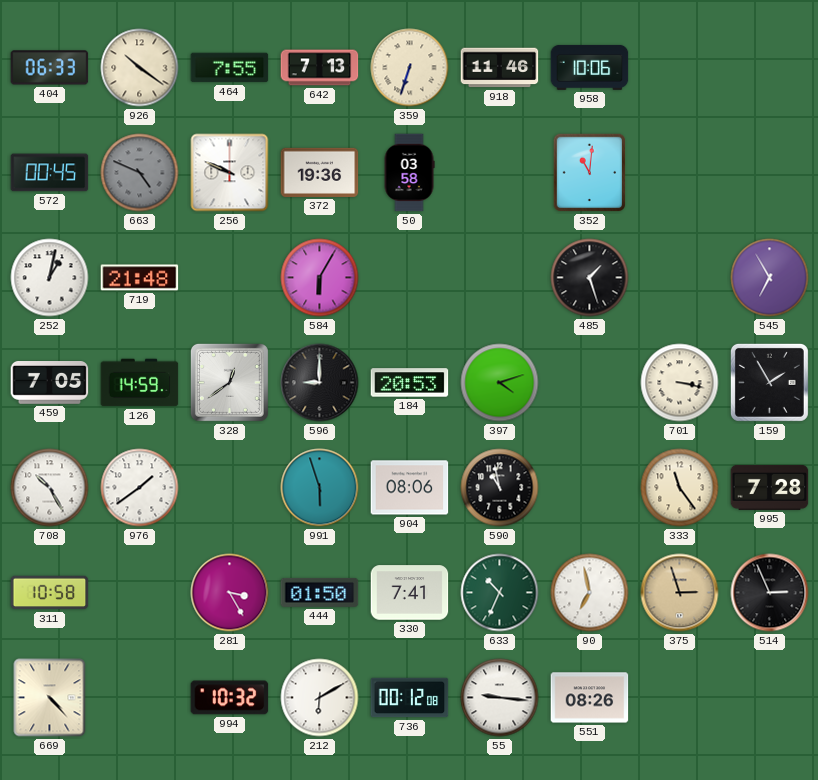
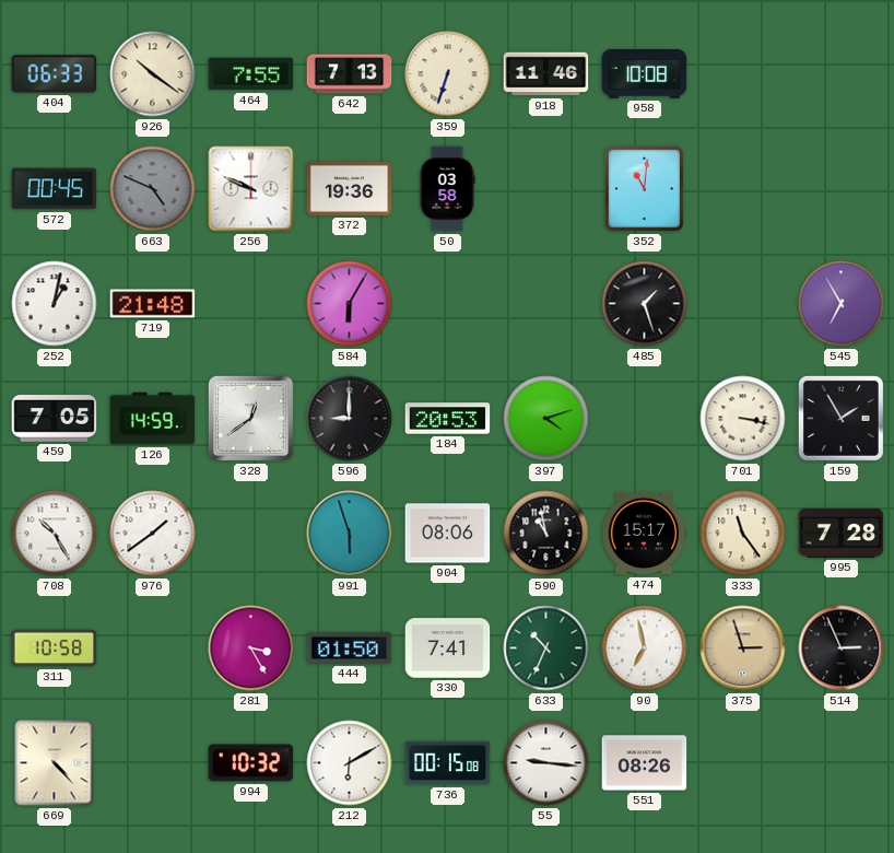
958: 10:06 -> 10:08
474: none -> 15:17
736: 00:12 -> 00:15
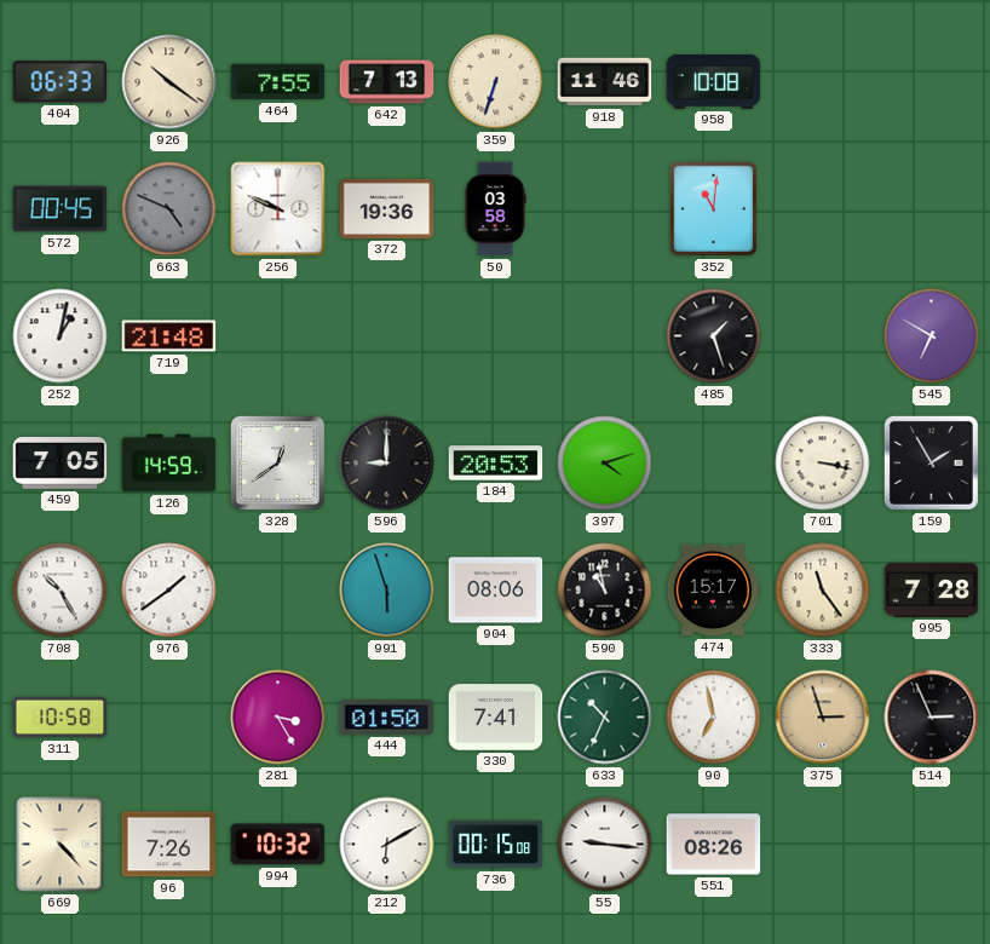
584: 6:05 -> none
545: 6:55 -> 6:50
96: none -> 7:26
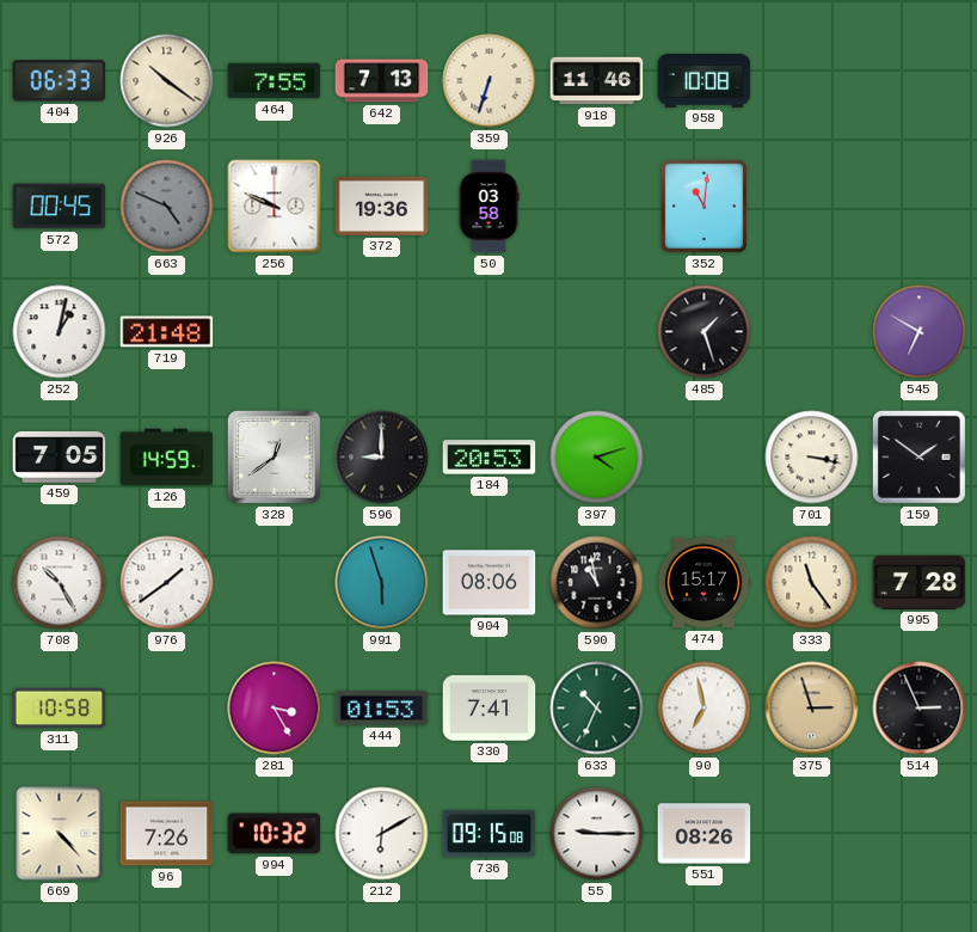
159: 1:55 -> 1:51
444: 01:50 -> 01:53
736: 00:15 -> 09:15
55: 9:16 -> 9:15
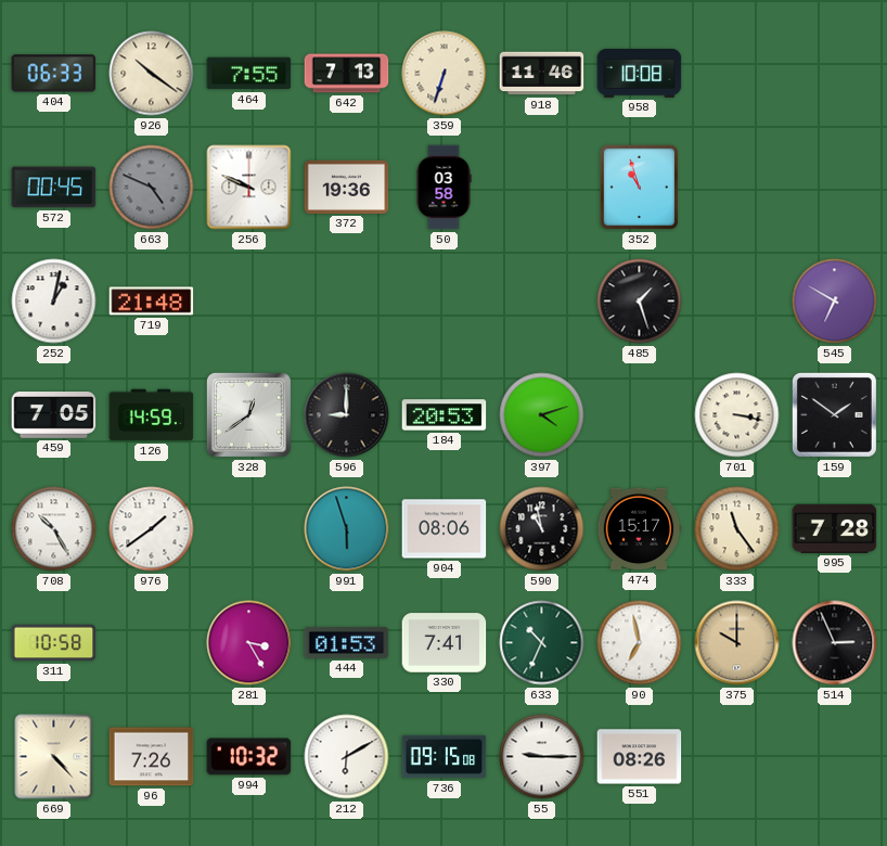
352: 11:01 -> 10:57
375: 2:57 -> 10:00
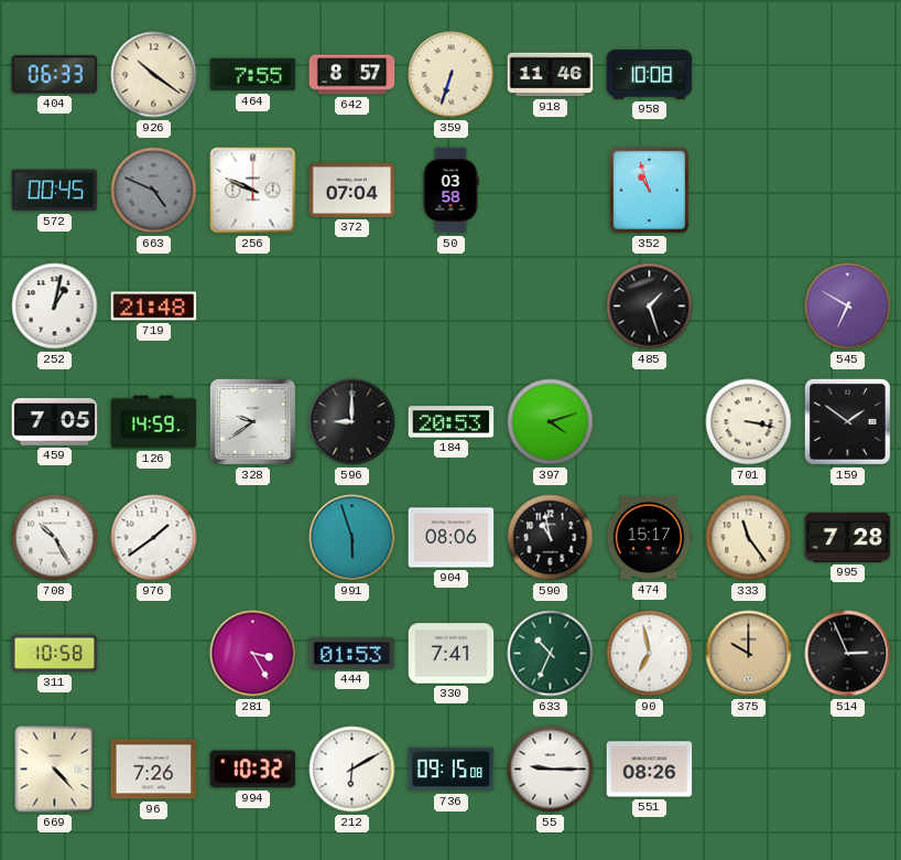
642: 7:13 -> 8:57
372: 19:36 -> 07:04
328: 12:39 -> 9:39
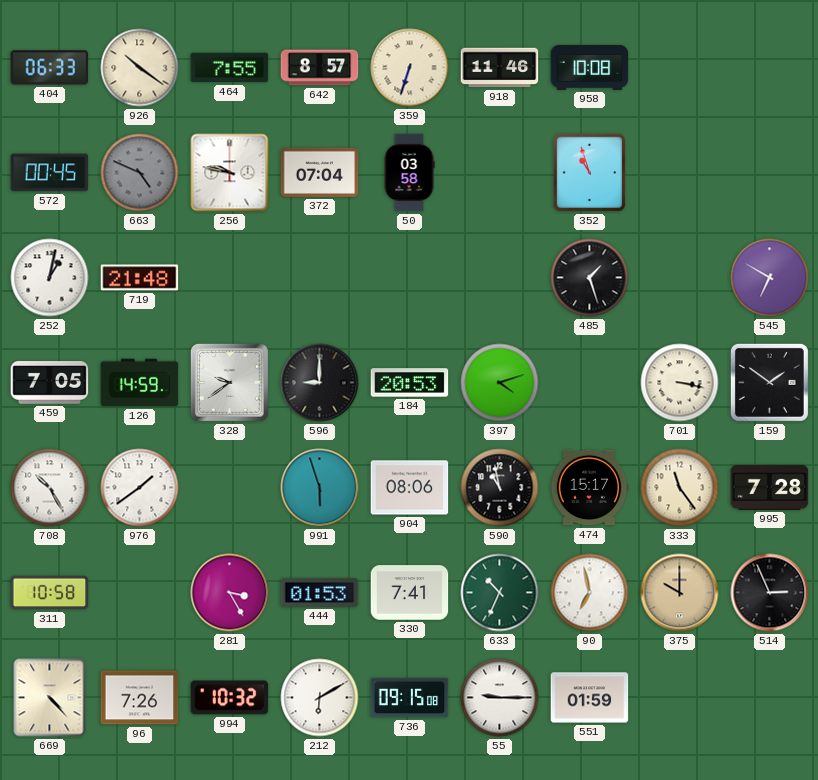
256: 9:49 -> 9:47
551: 08:26 -> 01:59
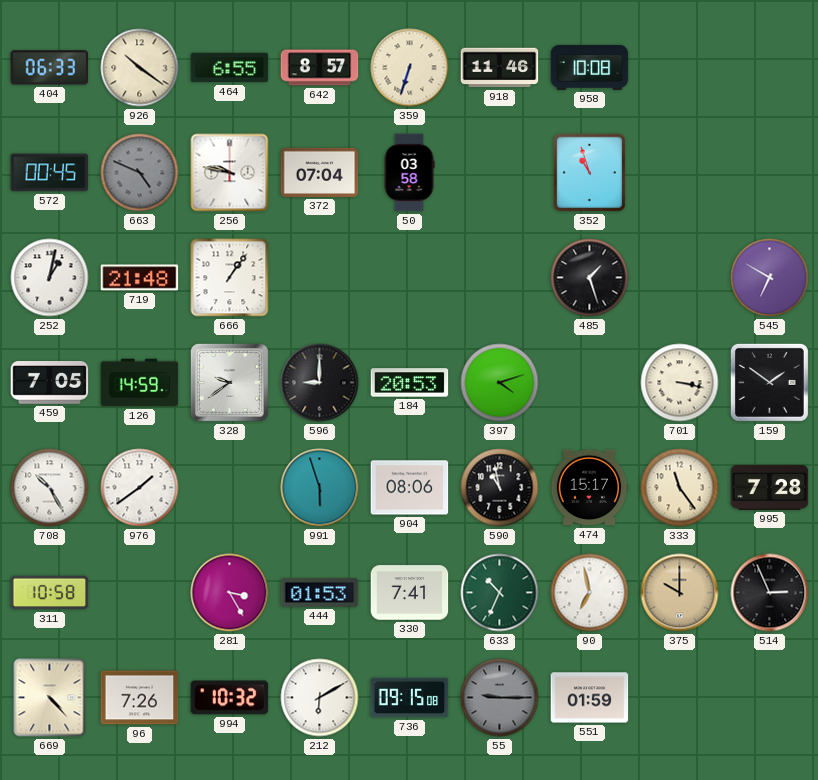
464: 7:55 -> 6:55
666: none -> 1:06
55 dial: white -> grey
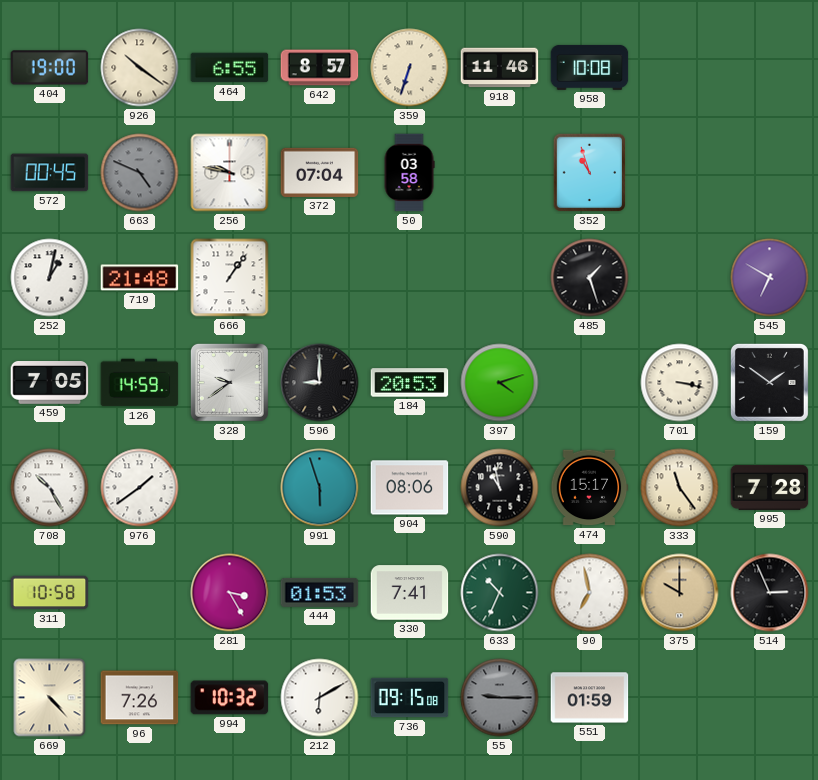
404: 06:33 -> 19:00
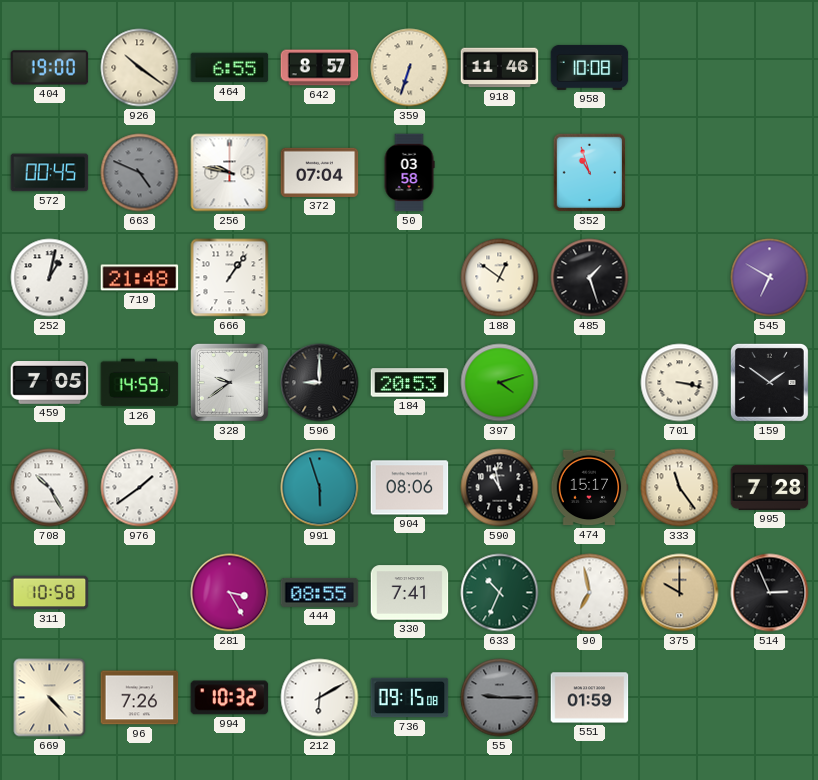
188: none -> 12:51
444: 01:53 -> 08:55
